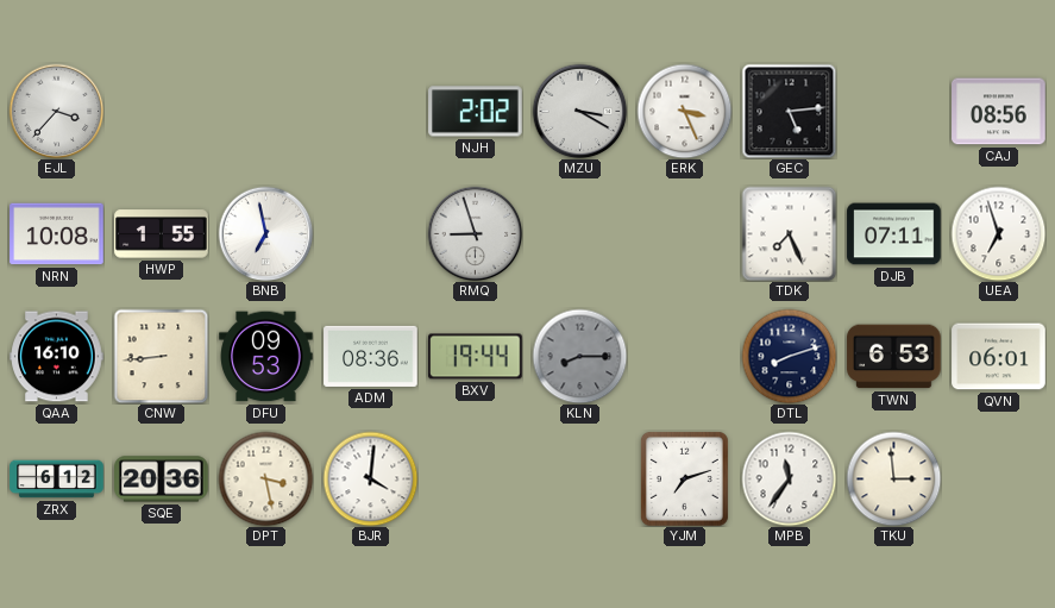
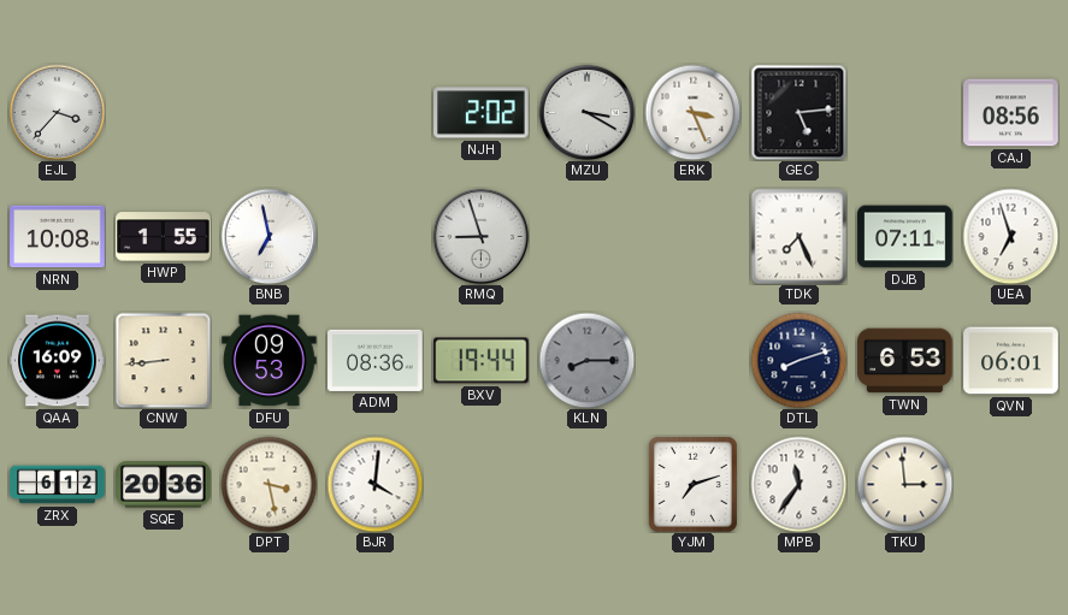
QAA: 16:10 -> 16:09
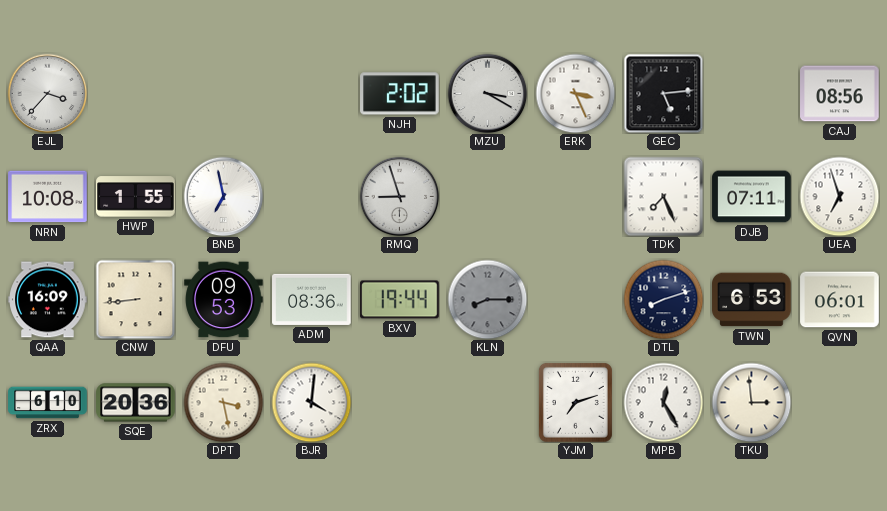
ZRX: 6:12 -> 6:10
MPB: 11:36 -> 12:25
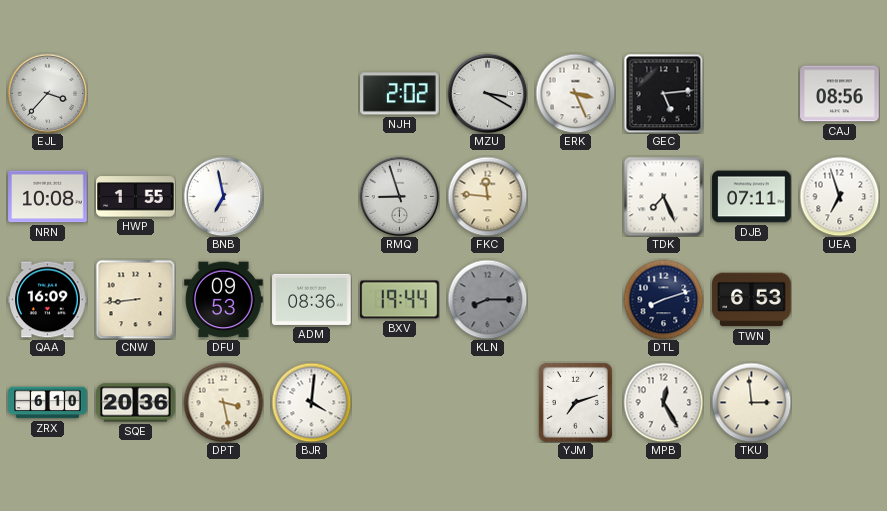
FKC: none -> 11:46
QVN: 06:01 -> none
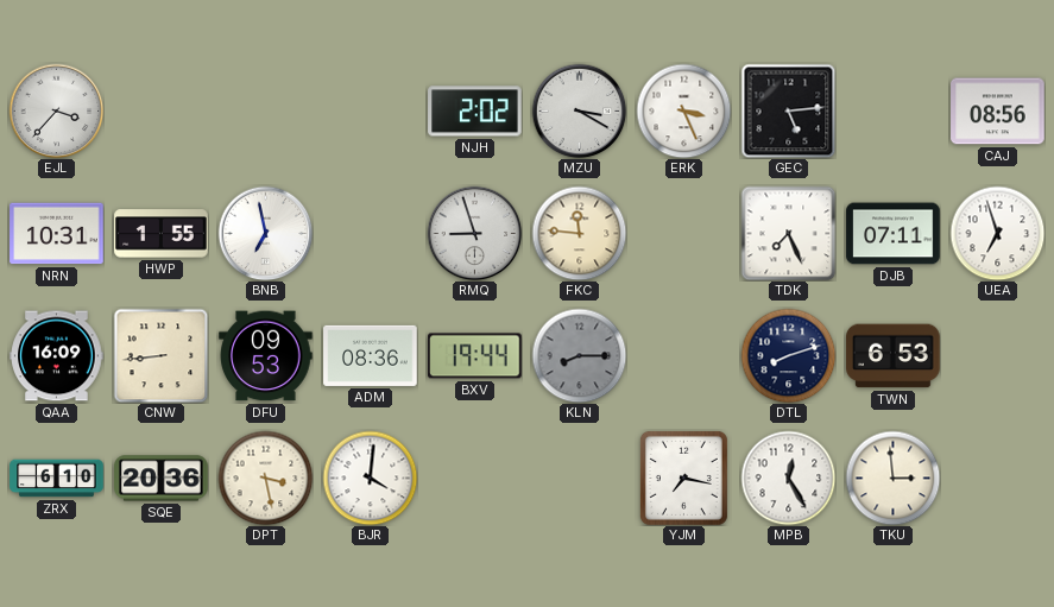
NRN: 10:08 -> 10:31
YJM: 7:12 -> 7:17
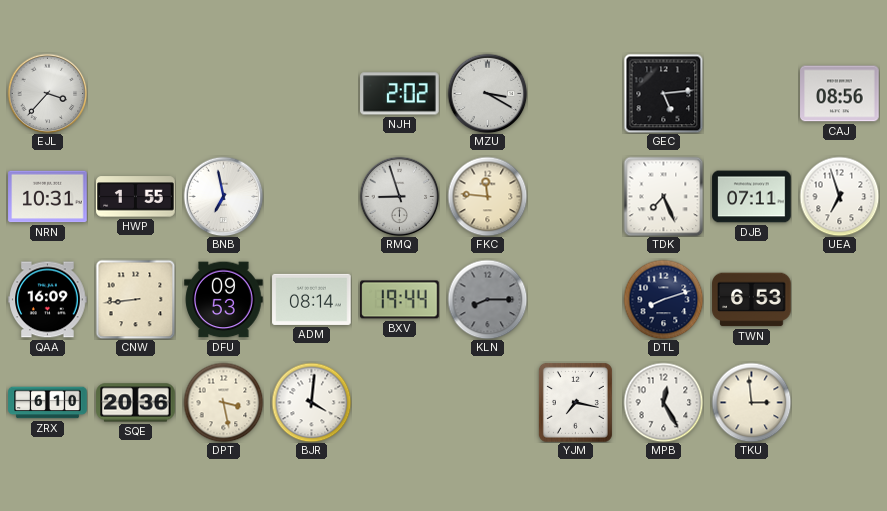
ERK: 3:26 -> none
ADM: 08:36 -> 08:14
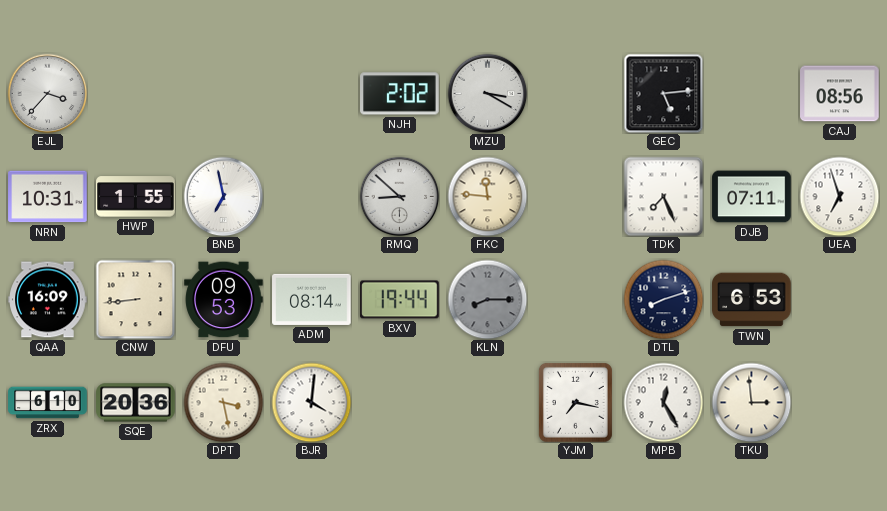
RMQ: 8:57 -> 8:52
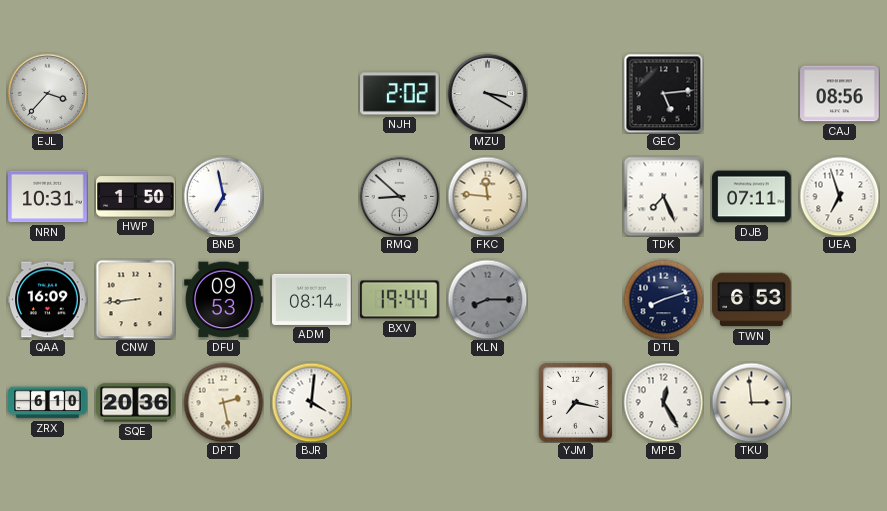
HWP: 1:55 -> 1:50
DPT: 3:28 -> 2:28
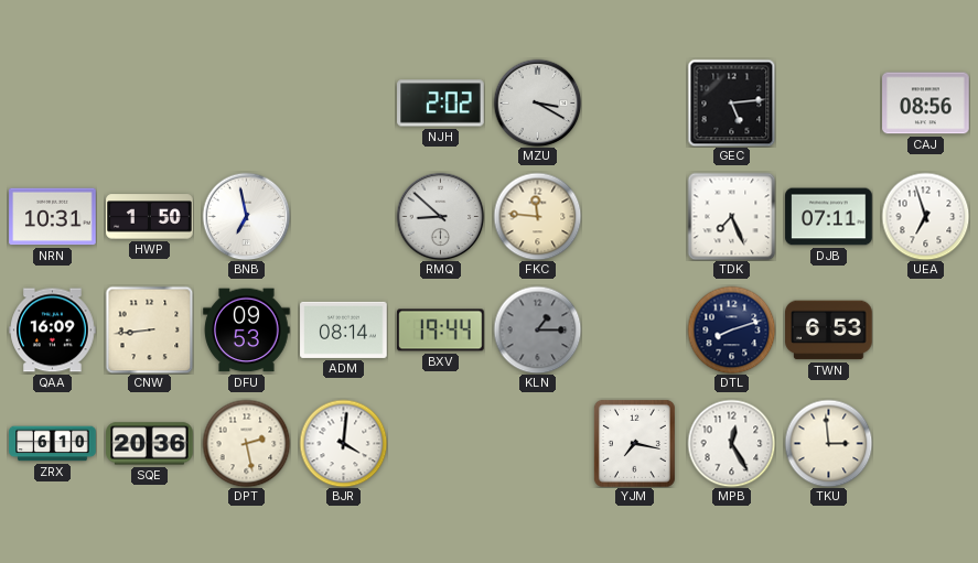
EJL: 3:37 -> none
KLN: 8:15 -> 1:15
